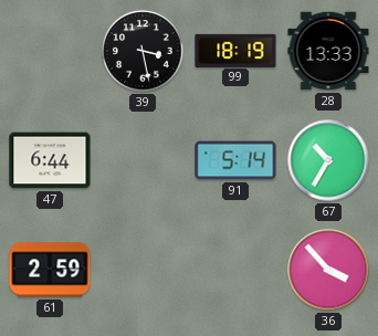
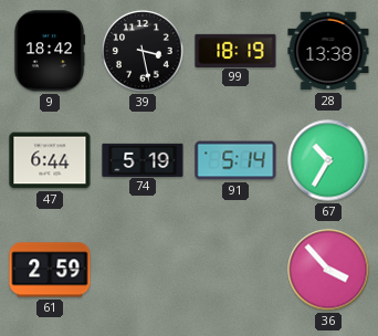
9: none -> 18:42
28: 13:33 -> 13:38
74: none -> 5:19
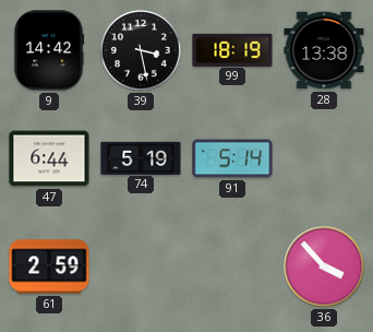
9: 18:42 -> 14:42
67: 10:35 -> none
